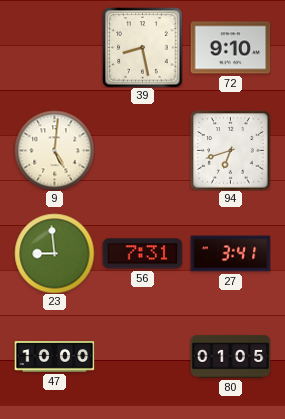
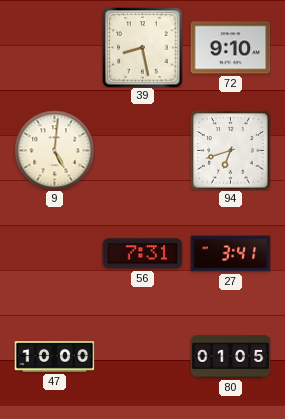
23: 8:59 -> none
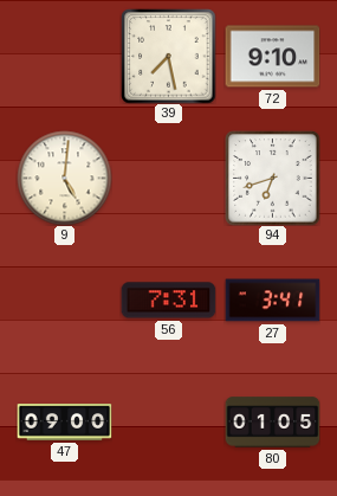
39: 8:28 -> 7:28
47: 10:00 -> 09:00
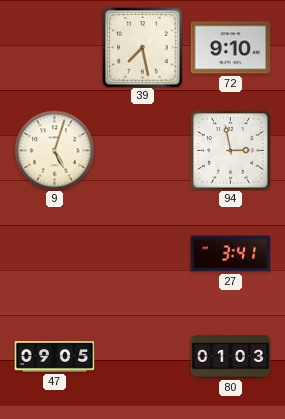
9: 5:01 -> 5:03
94: 6:42 -> 2:58
56: 7:31 -> none
47: 09:00 -> 09:05
80: 01:05 -> 01:03
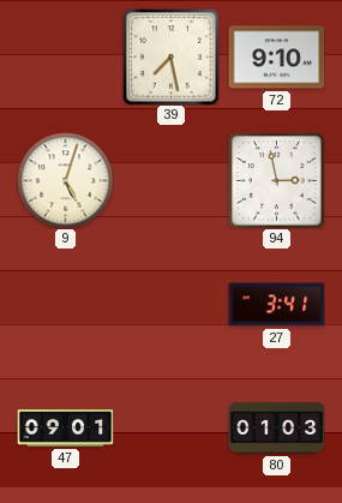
47: 09:05 -> 09:01
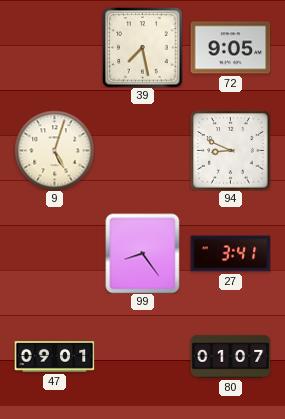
72: 9:10 -> 9:05
94: 2:58 -> 8:49
99: none -> 8:24
80: 01:03 -> 01:07
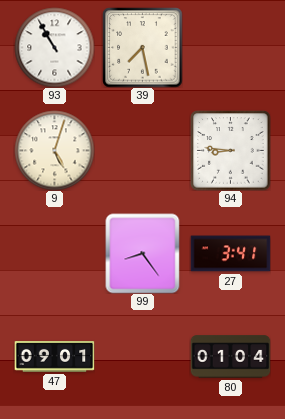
93: none -> 10:55
72: 9:05 -> none
94: 8:49 -> 8:46
80: 01:07 -> 01:04
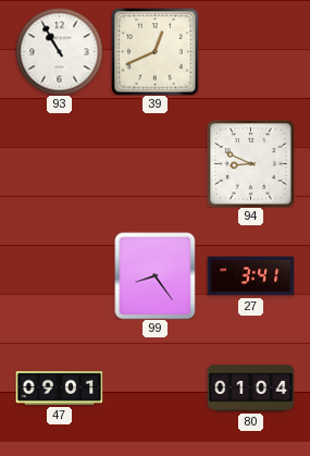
39: 7:28 -> 12:41
9: 5:03 -> none
94: 8:46 -> 8:49
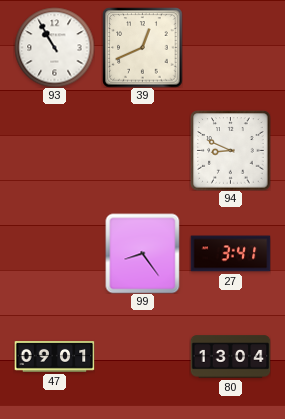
80: 01:04 -> 13:04
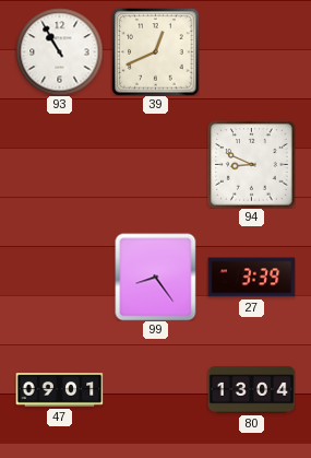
27: 3:41 -> 3:39
